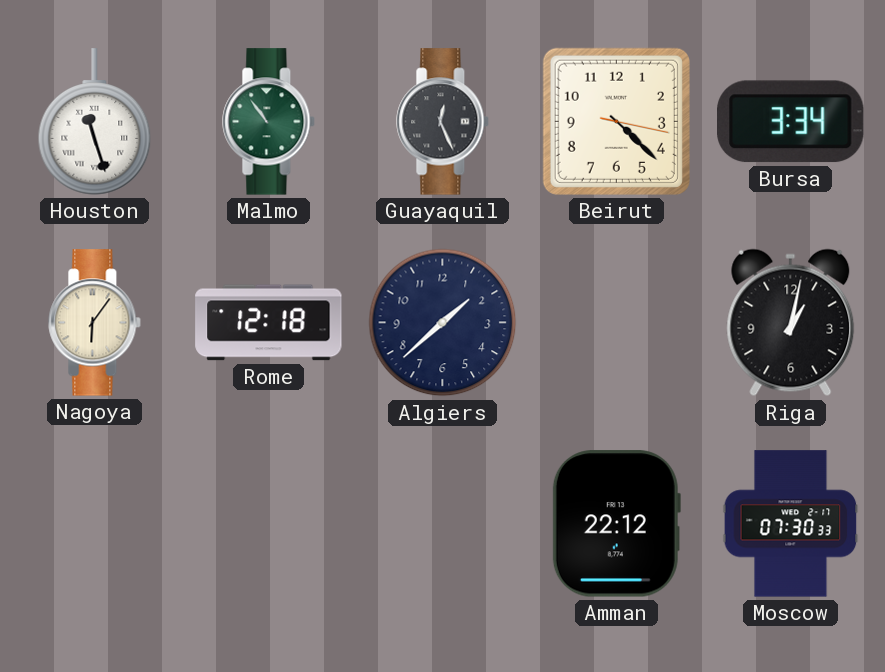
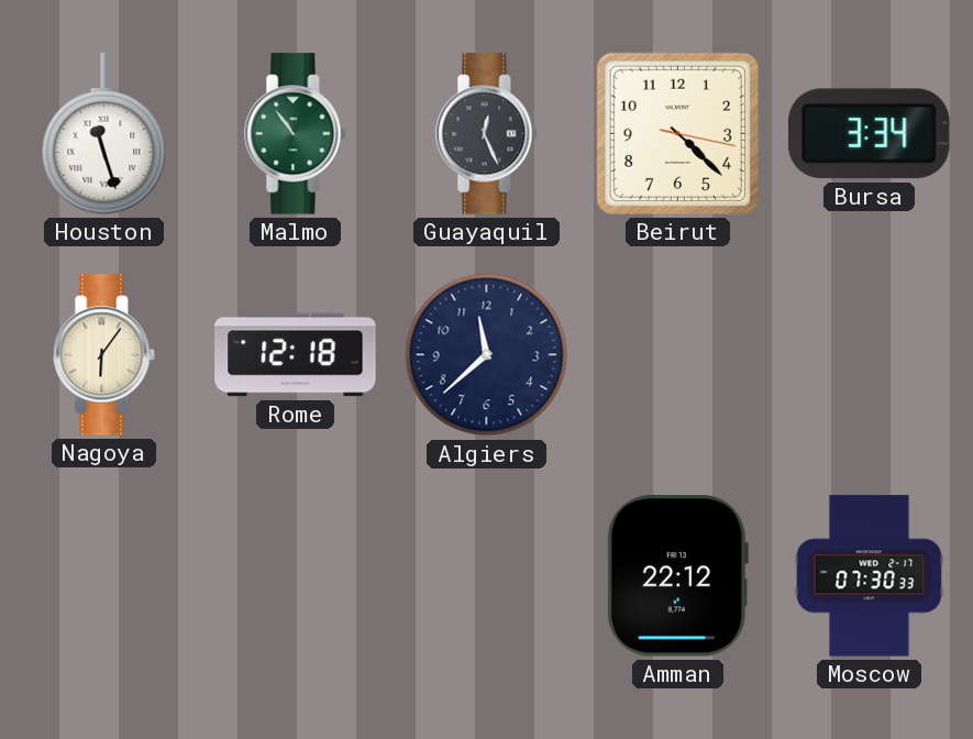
Algiers: 1:38 -> 11:38
Riga: 1:02 -> none
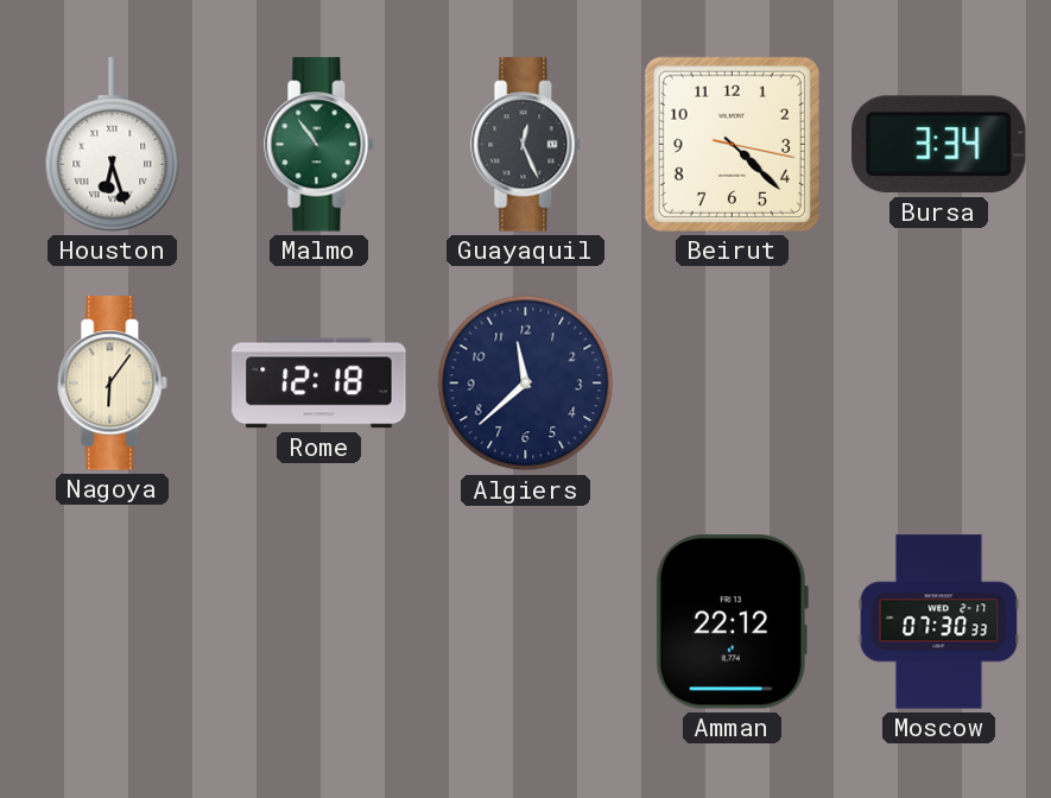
Houston: 11:27 -> 6:27
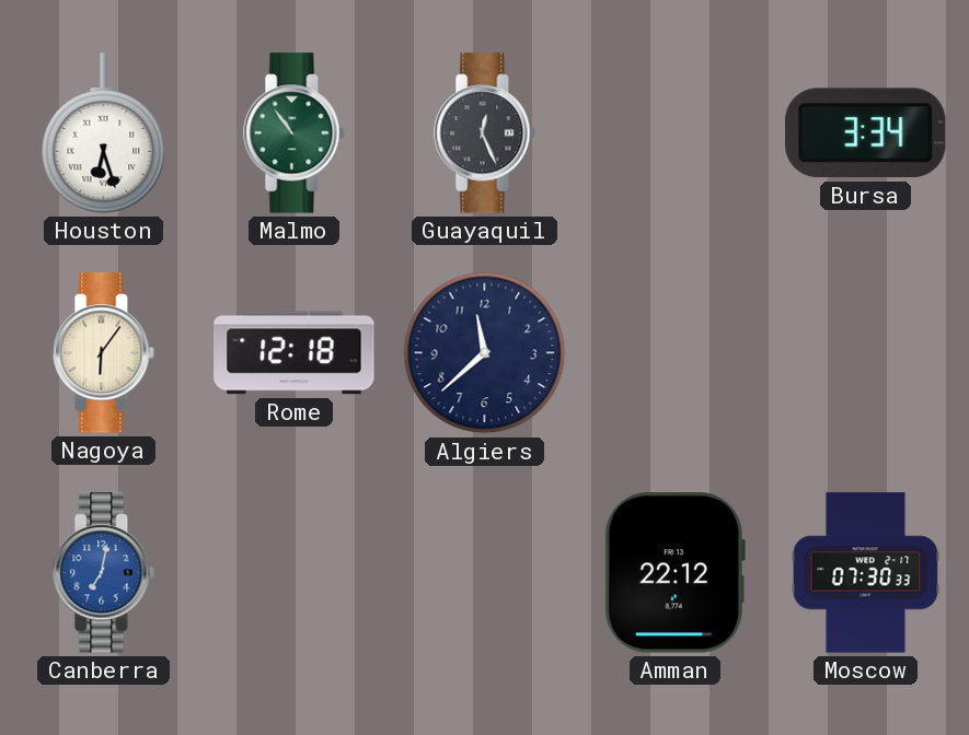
Beirut: 4:22 -> none
Canberra: none -> 7:02
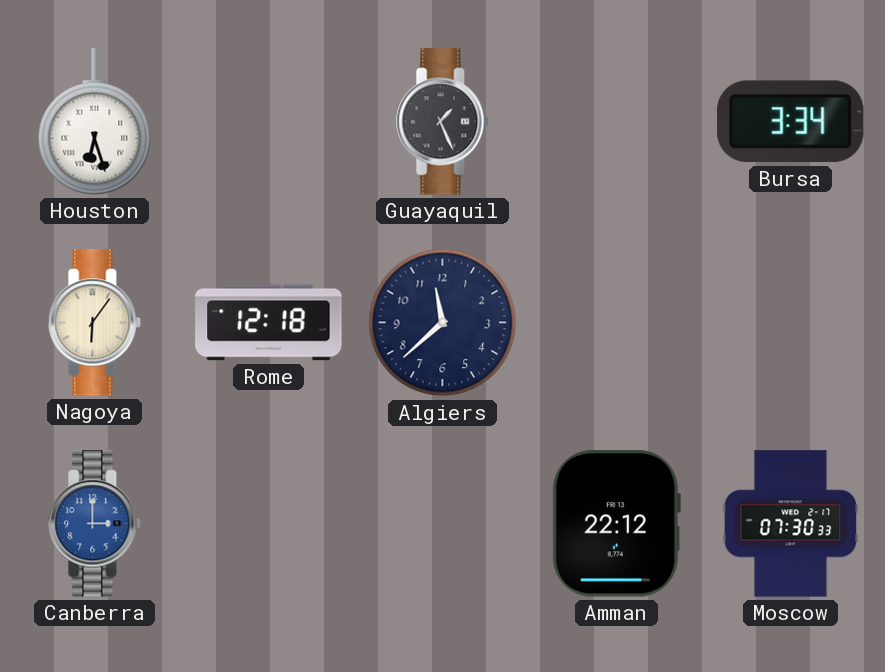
Malmo: 10:54 -> none
Guayaquil: 12:26 -> 1:26
Canberra: 7:02 -> 3:00
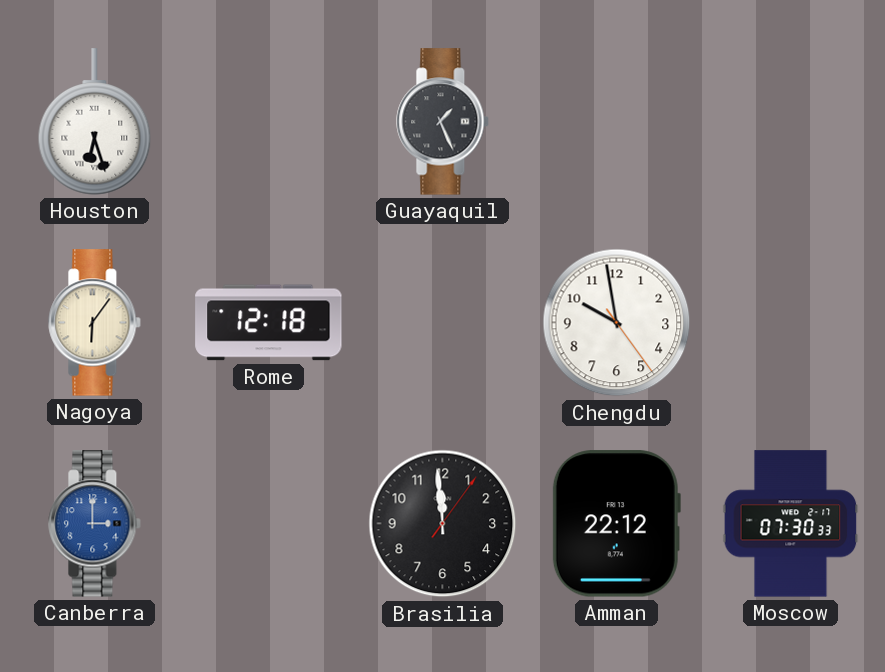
Bursa: 3:34 -> none
Algiers: 11:38 -> none
Chengdu: none -> 9:58
Brasilia: none -> 11:59
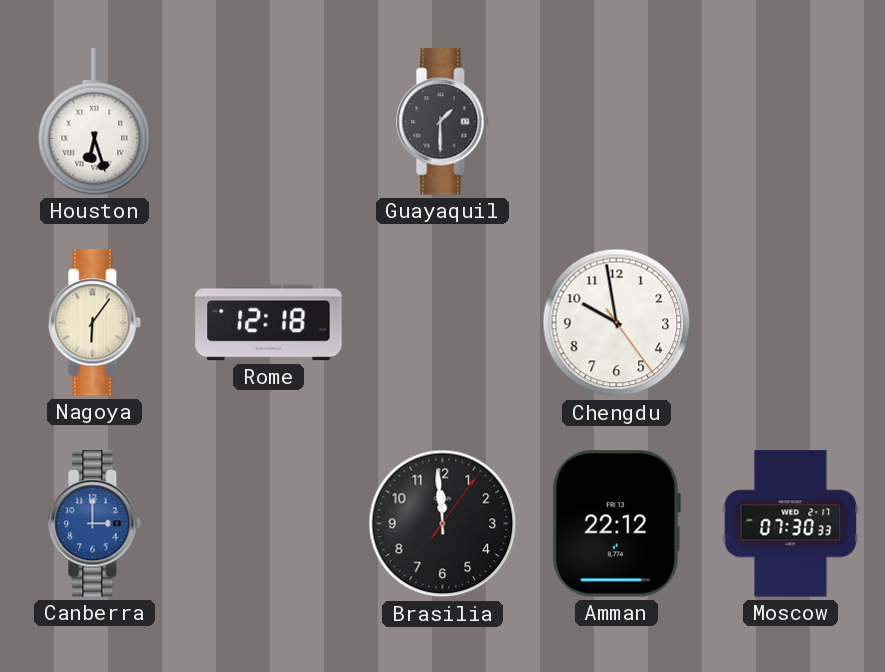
Guayaquil: 1:26 -> 1:30
